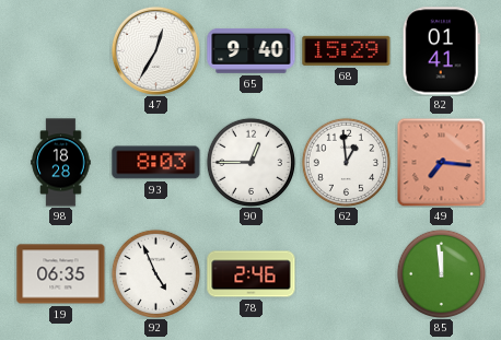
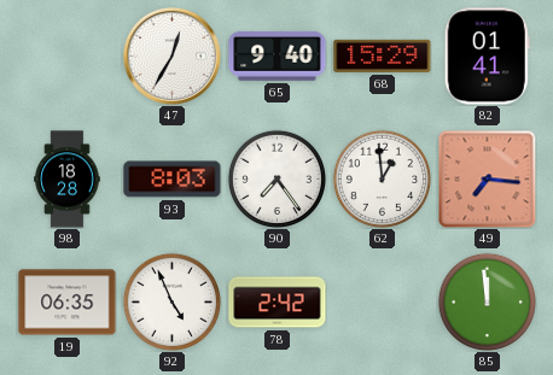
90: 12:45 -> 7:24
78: 2:46 -> 2:42
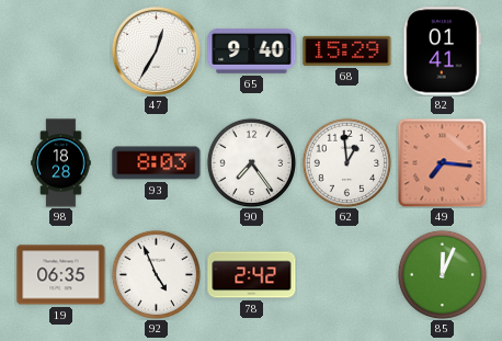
85: 11:59 -> 12:04
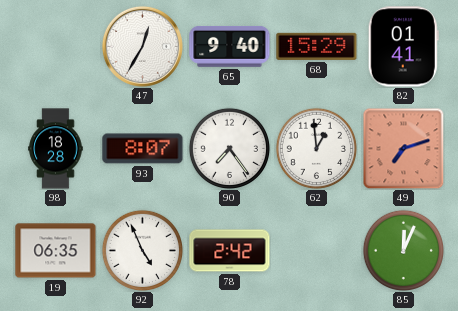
93: 8:03 -> 8:07
49: 7:16 -> 7:12
